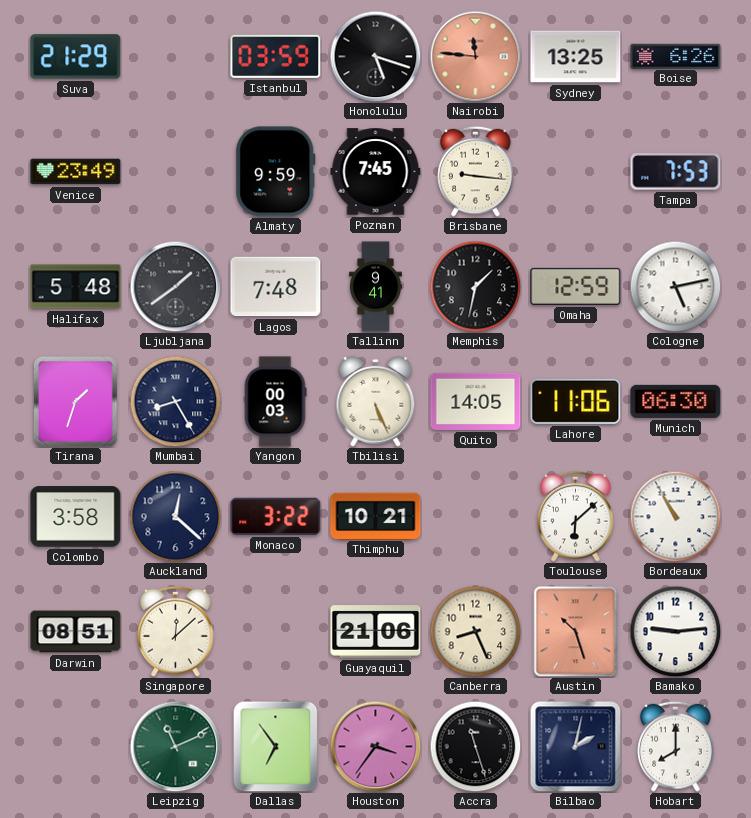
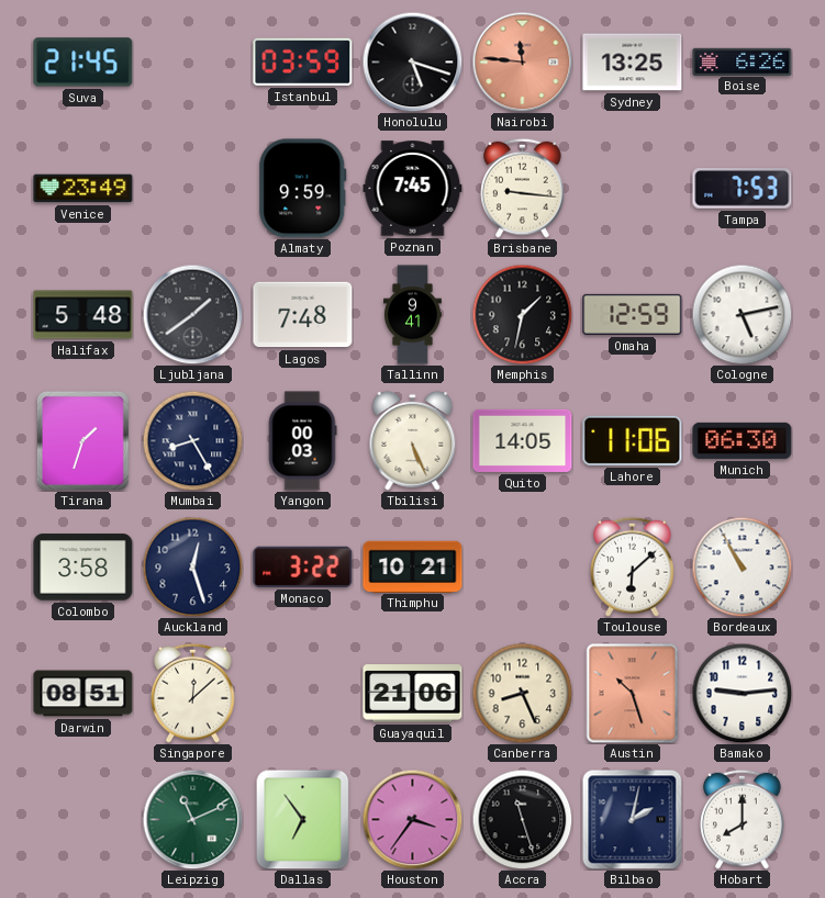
Suva: 21:29 -> 21:45
Auckland: 12:22 -> 12:27
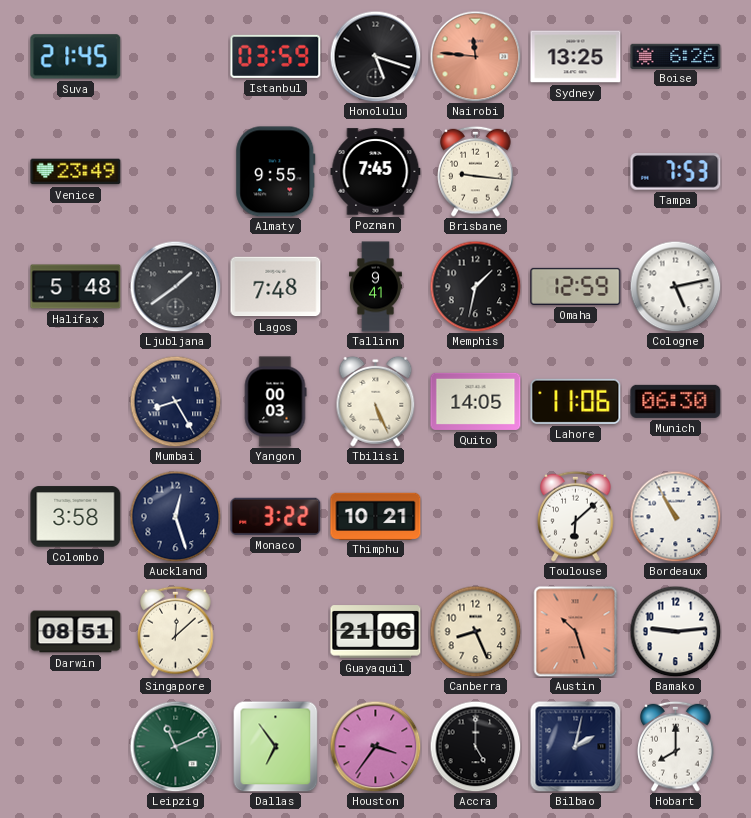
Almaty: 9:59 -> 9:55
Tirana: 1:33 -> none
Accra: 11:27 -> 5:00
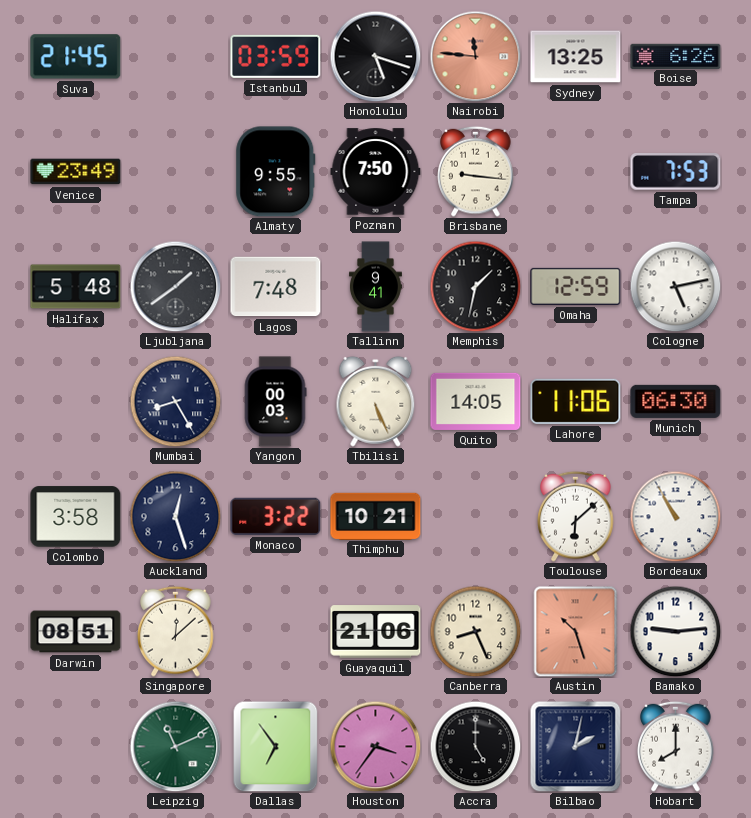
Poznan: 7:45 -> 7:50
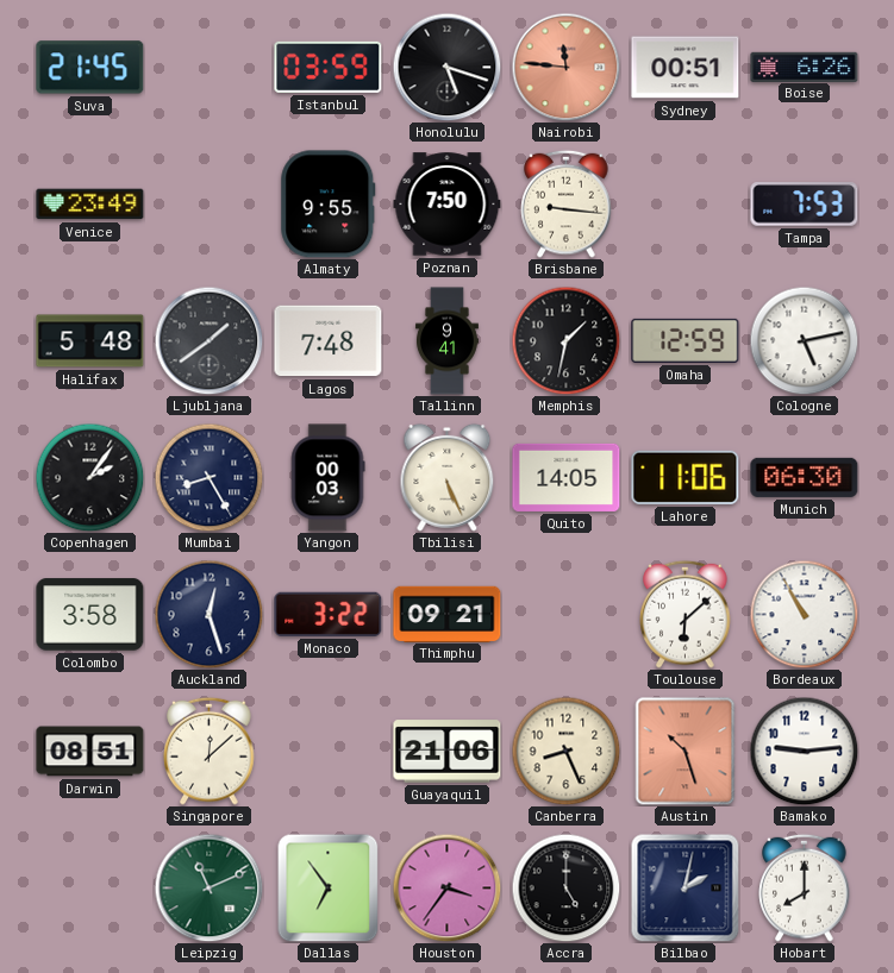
Sydney: 13:25 -> 00:51
Copenhagen: none -> 2:06
Thimphu: 10:21 -> 09:21
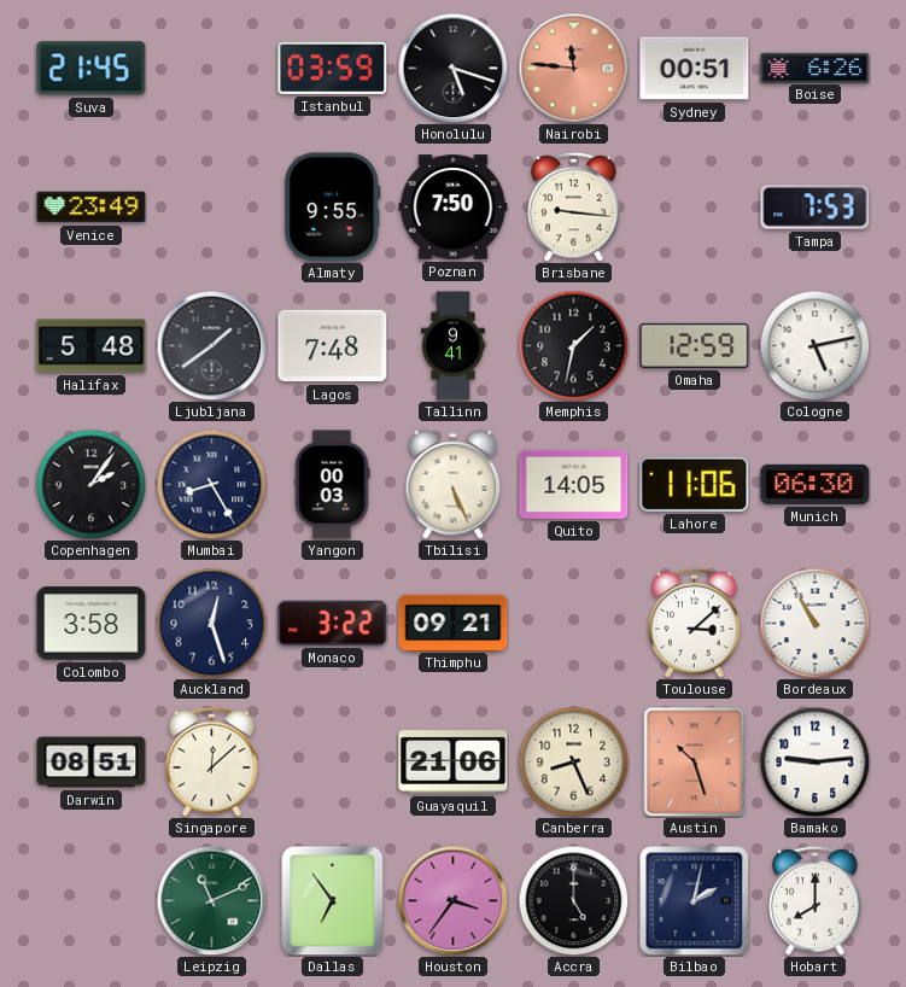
Toulouse: 6:08 -> 3:08
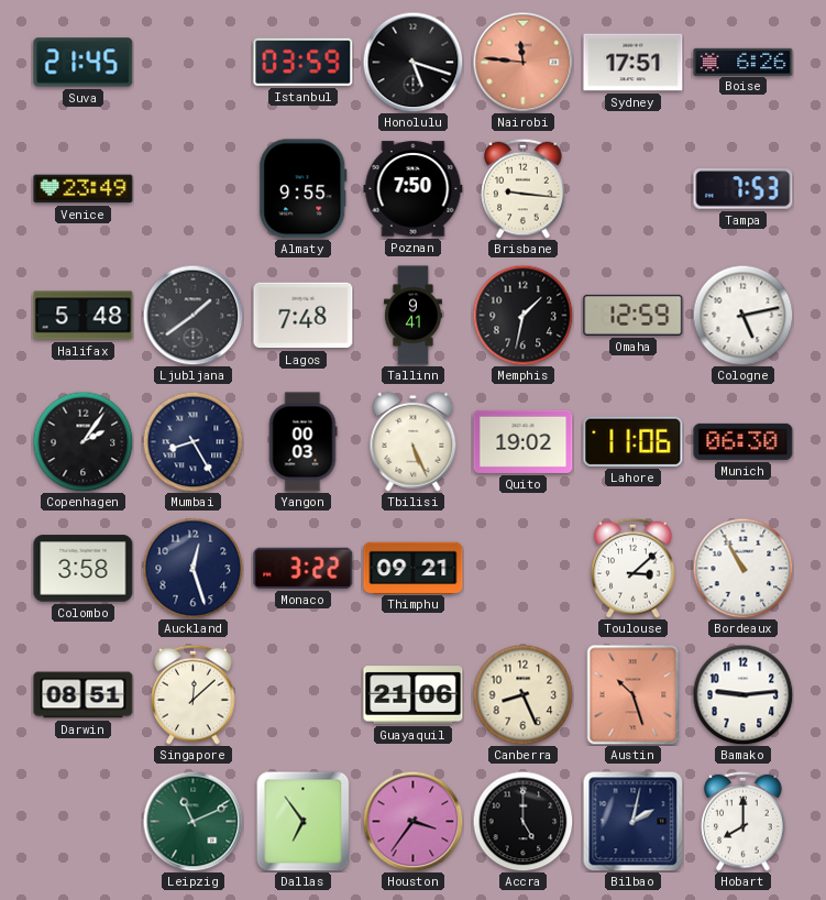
Sydney: 00:51 -> 17:51
Quito: 14:05 -> 19:02
